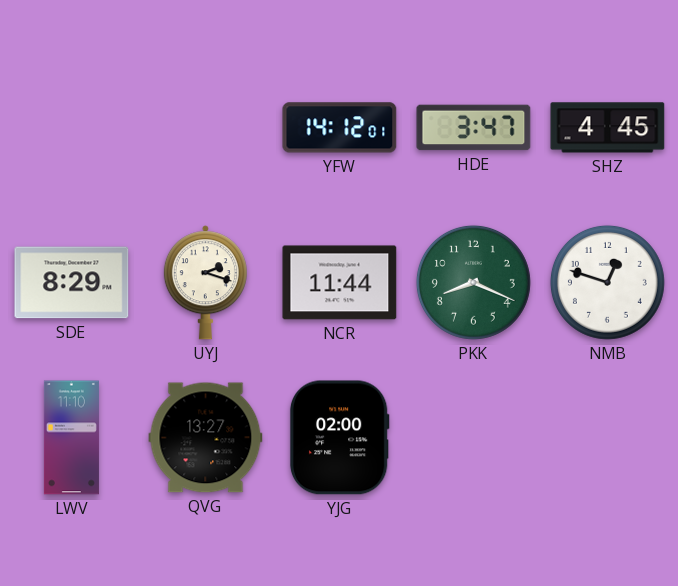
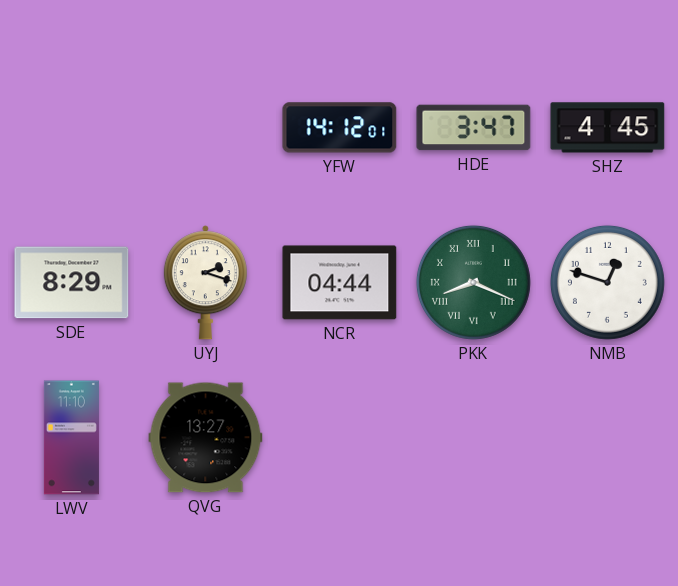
NCR: 11:44 -> 04:44
PKK numerals: Arabic -> Roman
YJG: 02:00 -> none
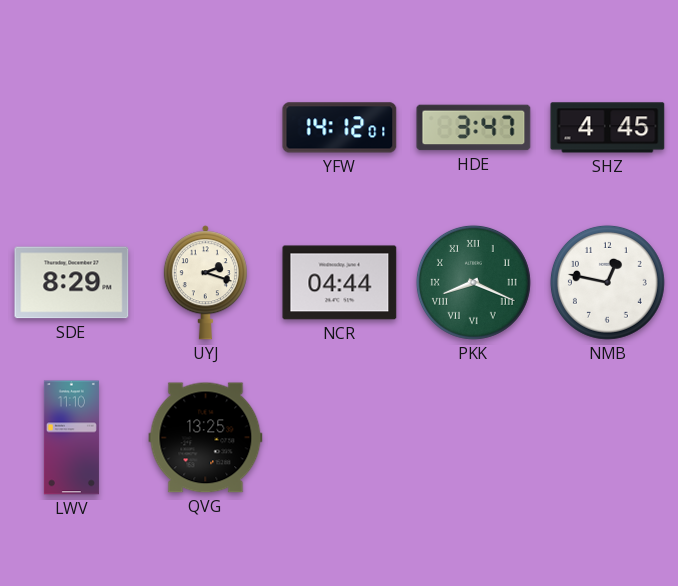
NMB: 12:48 -> 12:47
QVG: 13:27 -> 13:25
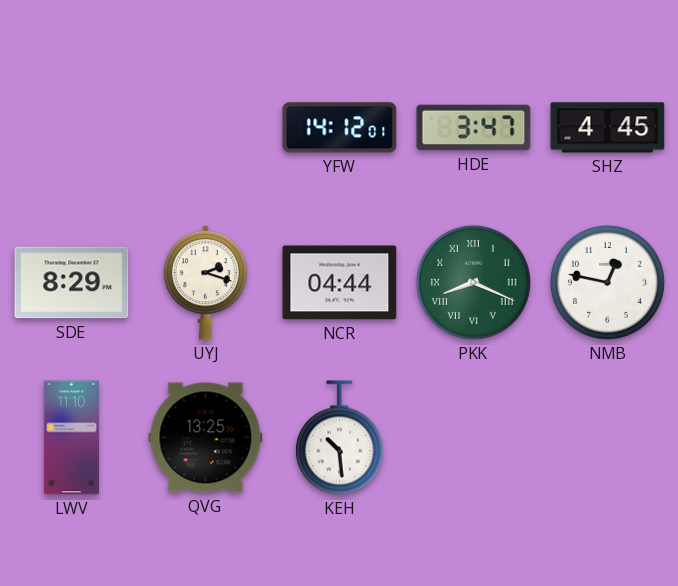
KEH: none -> 10:29
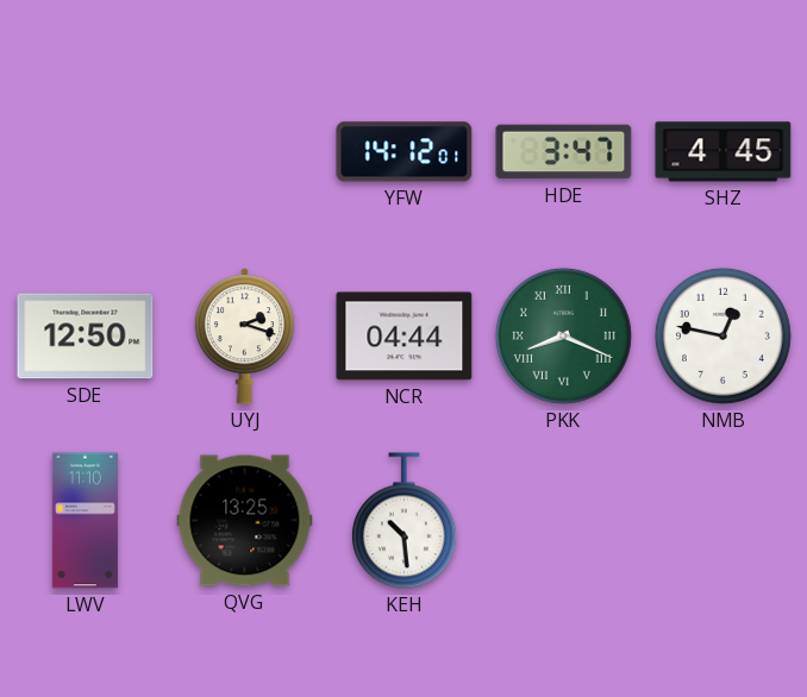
SDE: 8:29 -> 12:50
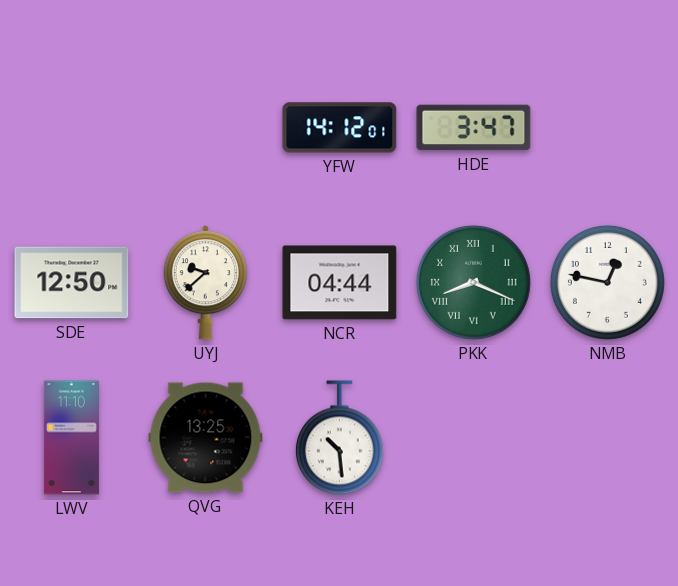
SHZ: 4:45 -> none
UYJ: 2:18 -> 9:38
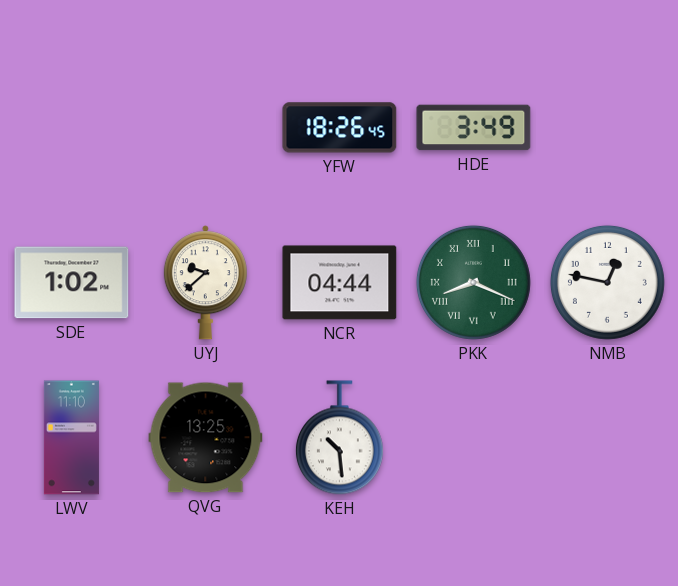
YFW: 14:12 -> 18:26
HDE: 3:47 -> 3:49
SDE: 12:50 -> 1:02
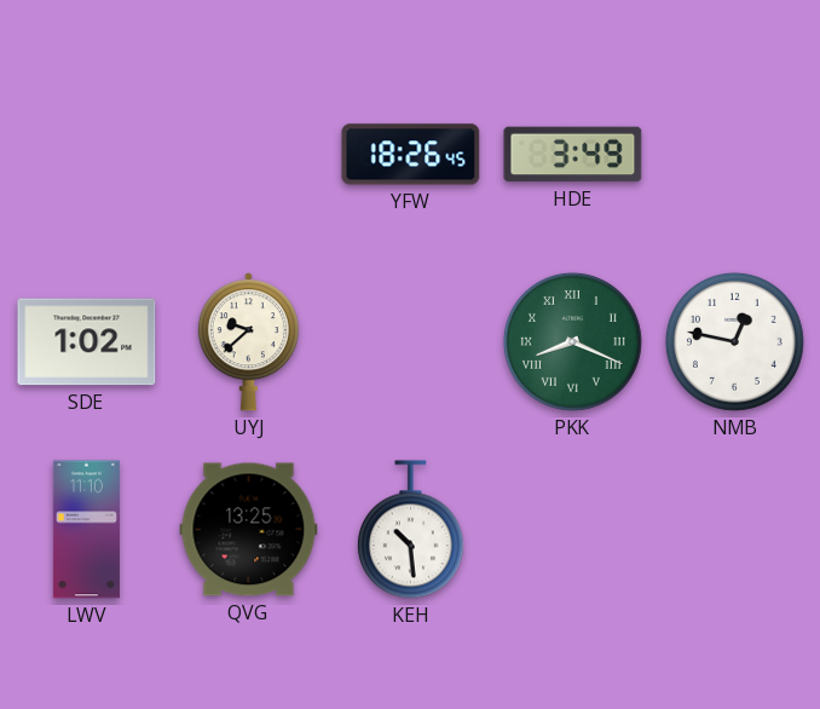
NCR: 04:44 -> none
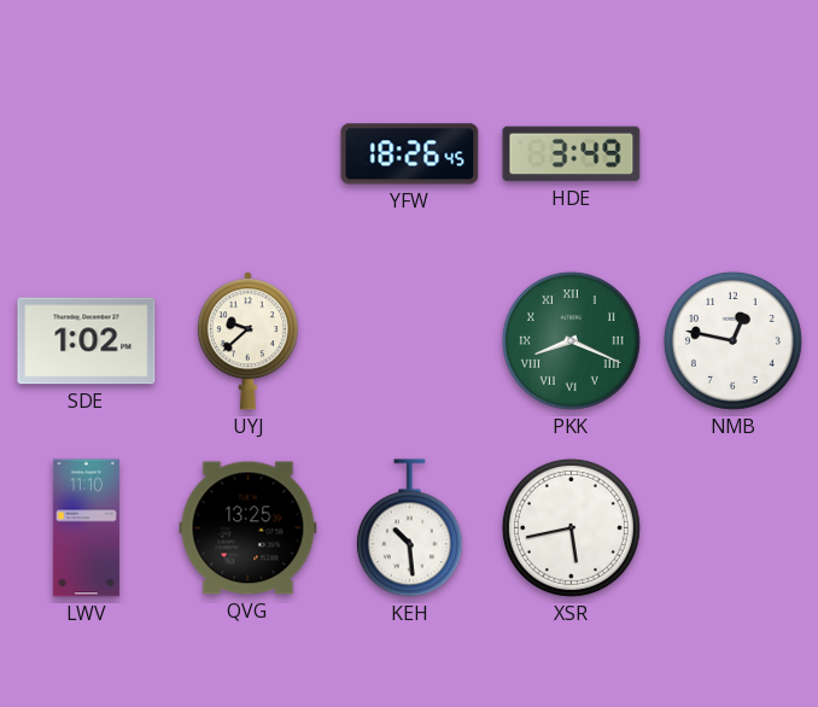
XSR: none -> 5:43
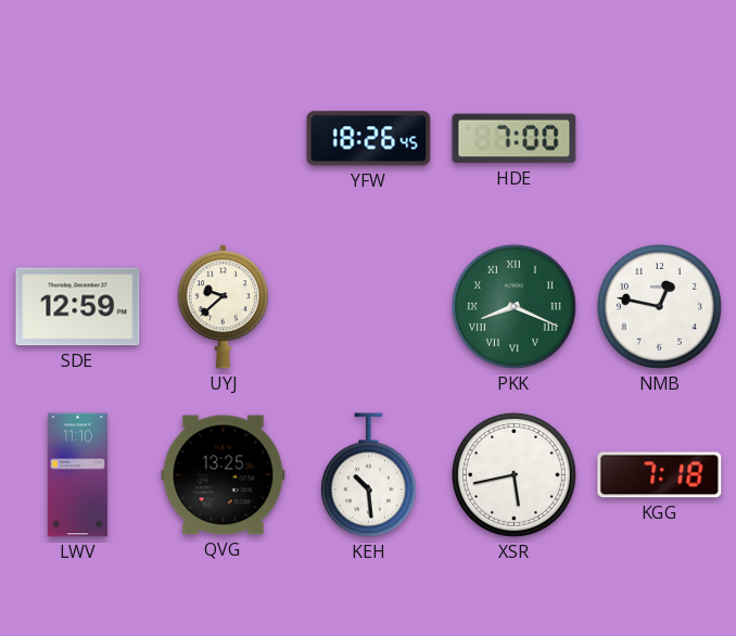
HDE: 3:49 -> 7:00
SDE: 1:02 -> 12:59
KGG: none -> 7:18
